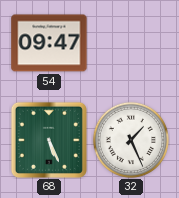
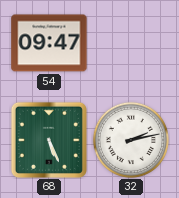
32: 1:26 -> 2:13
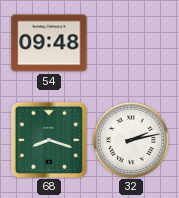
54: 09:47 -> 09:48
68: 5:26 -> 8:18
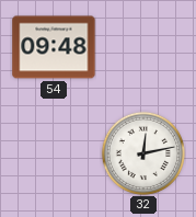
68: 8:18 -> none
32: 2:13 -> 12:13
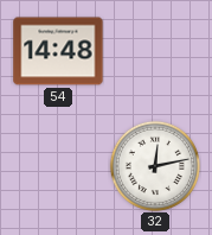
54: 09:48 -> 14:48
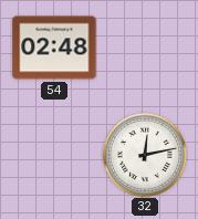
54: 14:48 -> 02:48
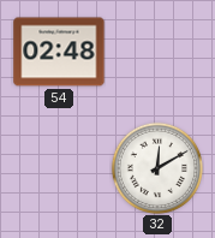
32: 12:13 -> 12:10
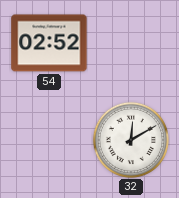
54: 02:48 -> 02:52
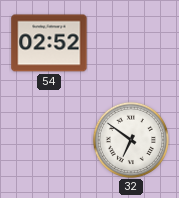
32: 12:10 -> 6:51
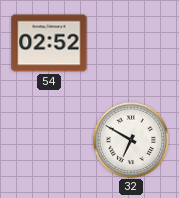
32: 6:51 -> 6:50
